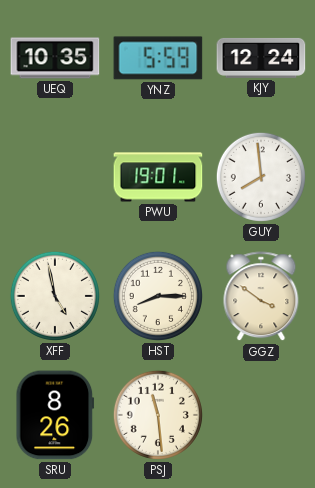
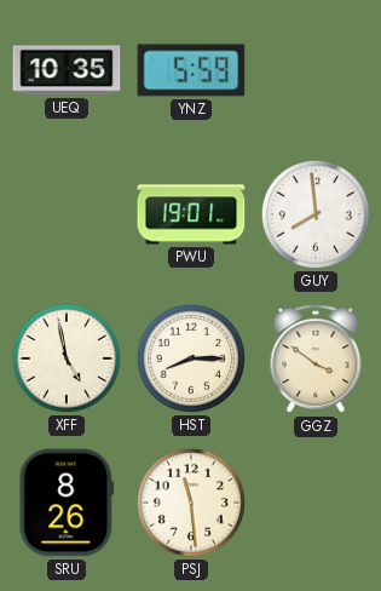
KJY: 12:24 -> none
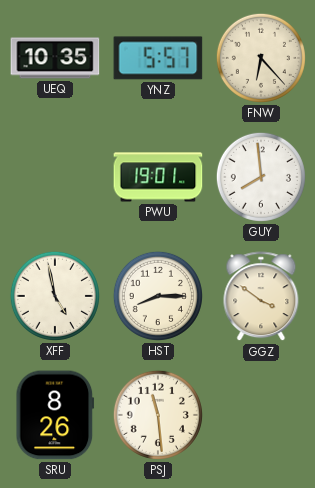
YNZ: 5:59 -> 5:57
FNW: none -> 6:23
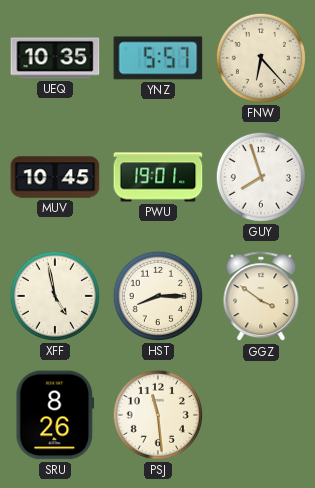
MUV: none -> 10:45
GUY: 7:59 -> 7:57
